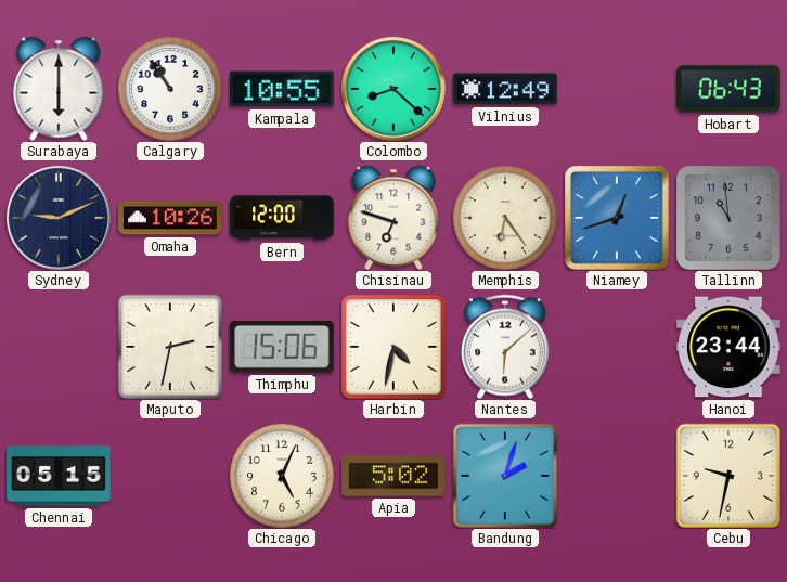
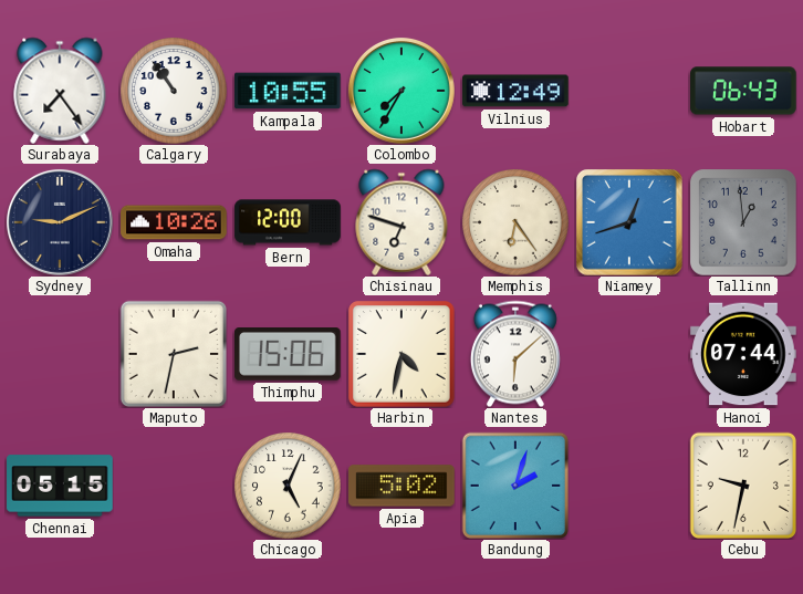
Surabaya: 6:00 -> 7:24
Colombo: 8:22 -> 7:35
Tallinn: 10:59 -> 12:59
Hanoi: 23:44 -> 07:44
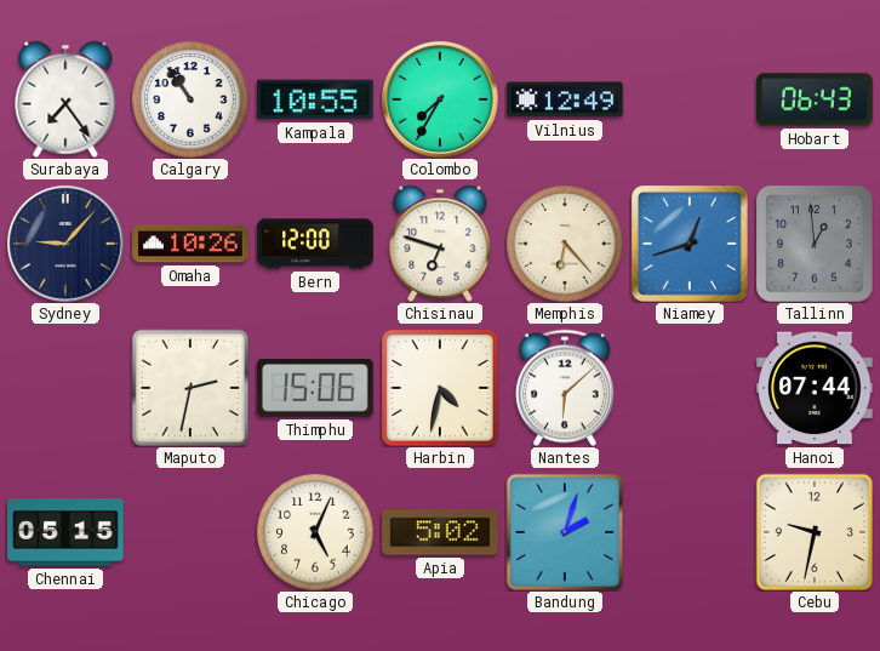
Sydney: 9:11 -> 9:07
Memphis: 6:24 -> 6:23
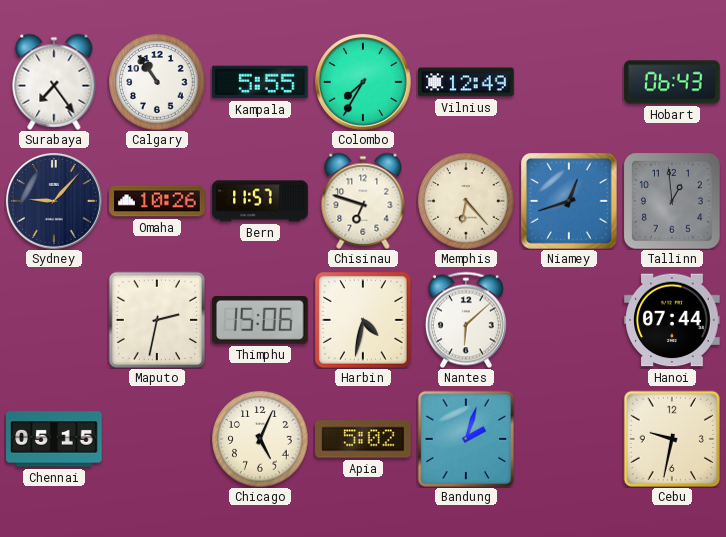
Kampala: 10:55 -> 5:55
Bern: 12:00 -> 11:57
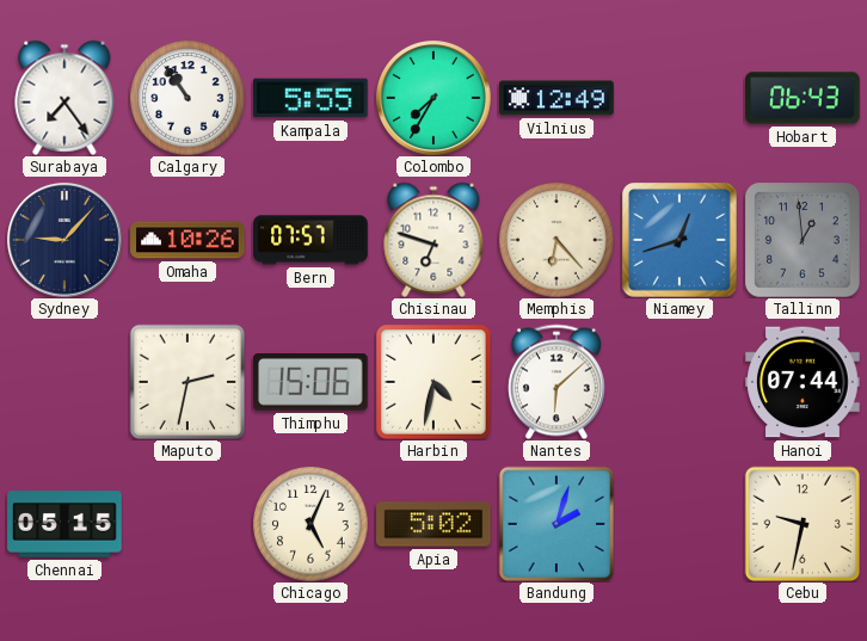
Bern: 11:57 -> 07:57
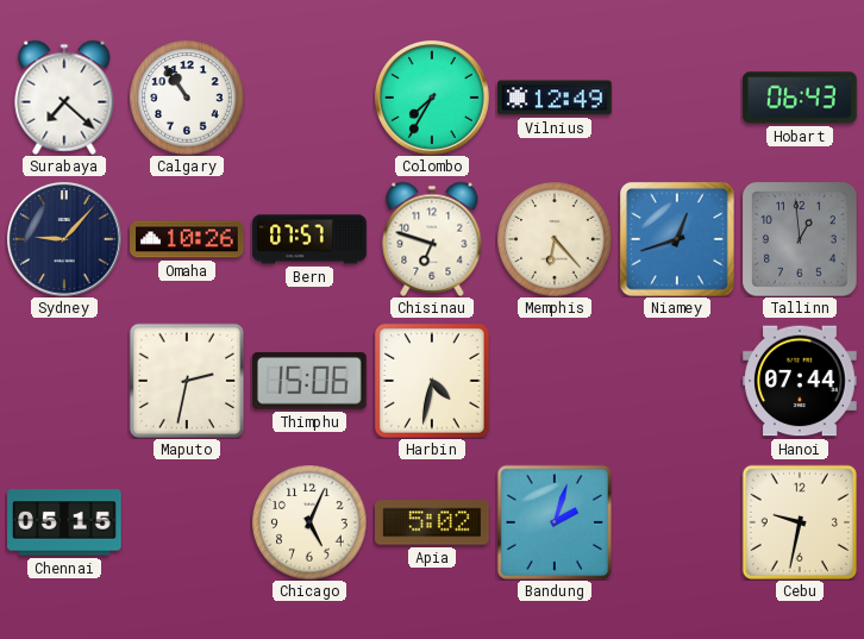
Surabaya: 7:24 -> 7:22
Kampala: 5:55 -> none
Nantes: 6:08 -> none
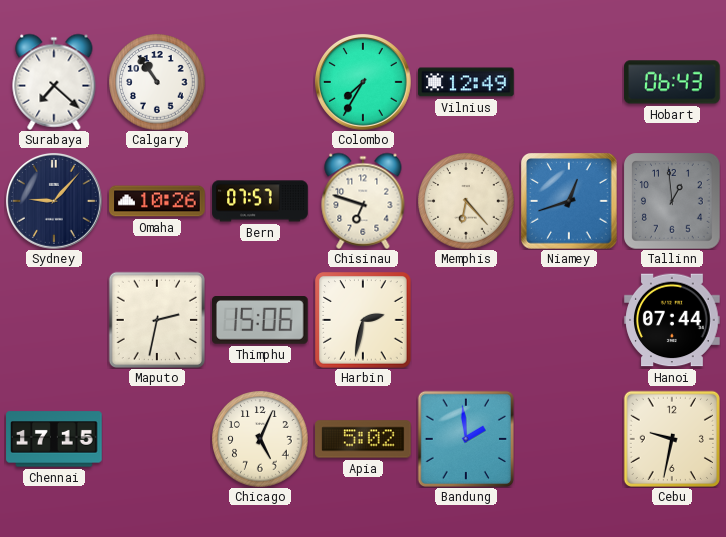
Harbin: 4:32 -> 2:32
Chennai: 05:15 -> 17:15
Bandung: 2:03 -> 1:59
